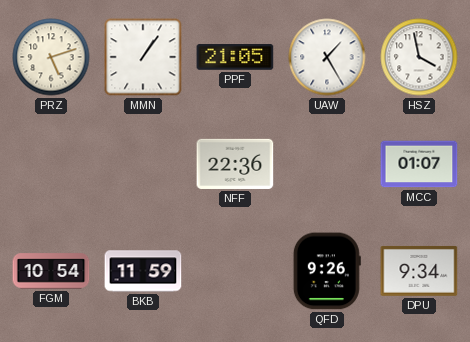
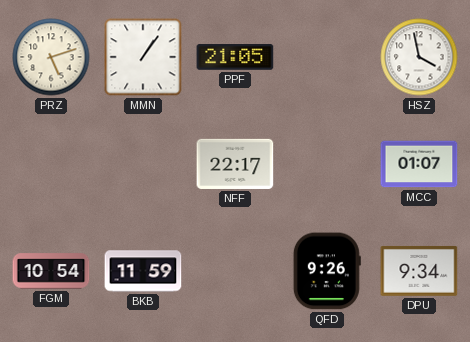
UAW: 1:25 -> none
NFF: 22:36 -> 22:17
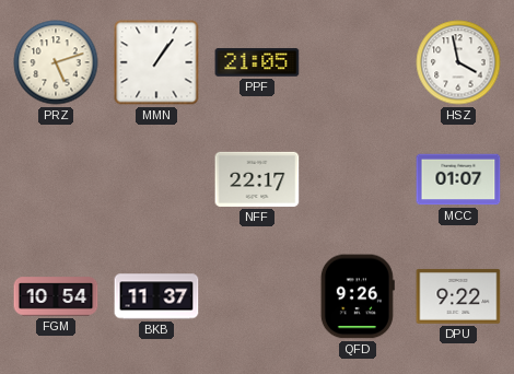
BKB: 11:59 -> 11:37
DPU: 9:34 -> 9:22
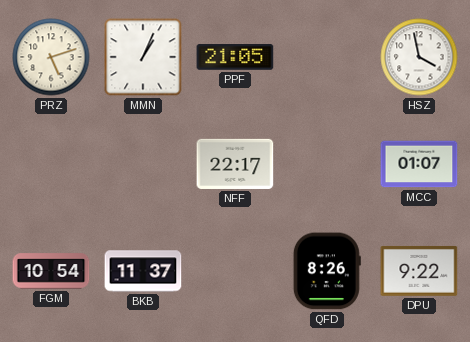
MMN: 1:06 -> 1:04
QFD: 9:26 -> 8:26
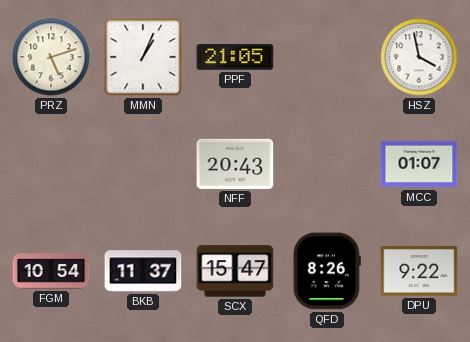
NFF: 22:17 -> 20:43
SCX: none -> 15:47
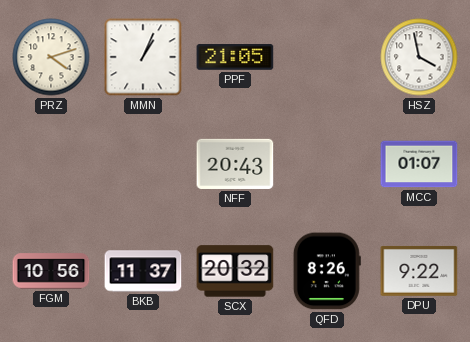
PRZ: 5:12 -> 4:12
FGM: 10:54 -> 10:56
SCX: 15:47 -> 20:32
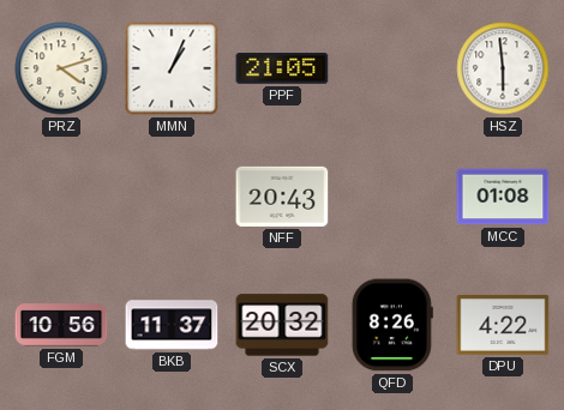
HSZ: 3:58 -> 5:59
MCC: 01:07 -> 01:08
DPU: 9:22 -> 4:22
